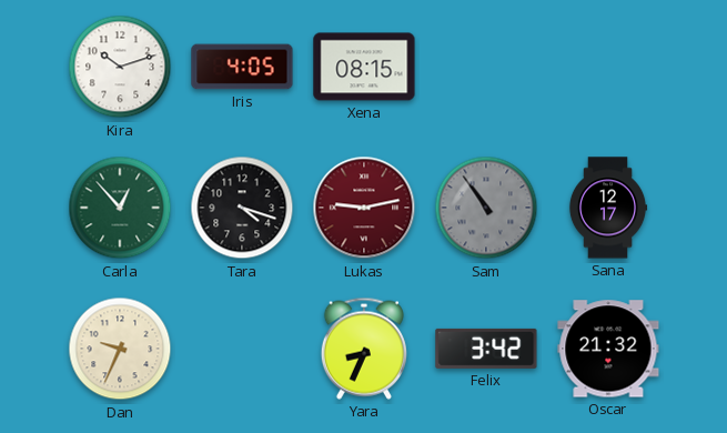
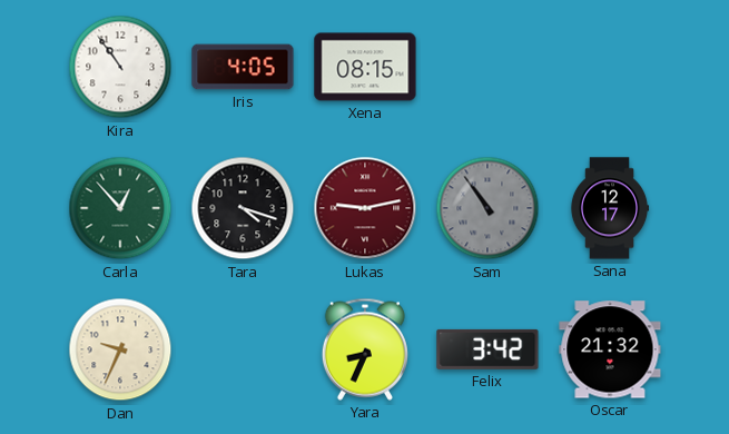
Kira: 10:12 -> 10:54
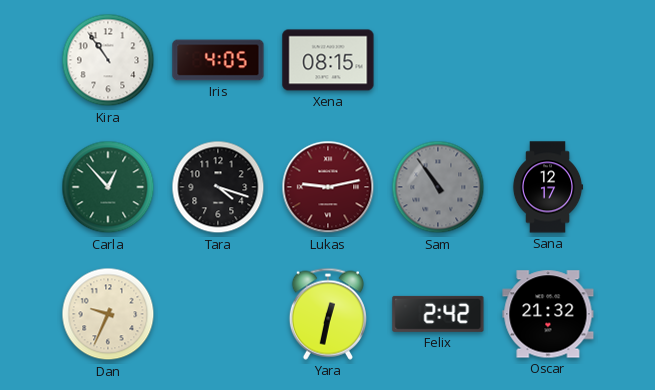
Yara: 8:34 -> 12:32
Felix: 3:42 -> 2:42
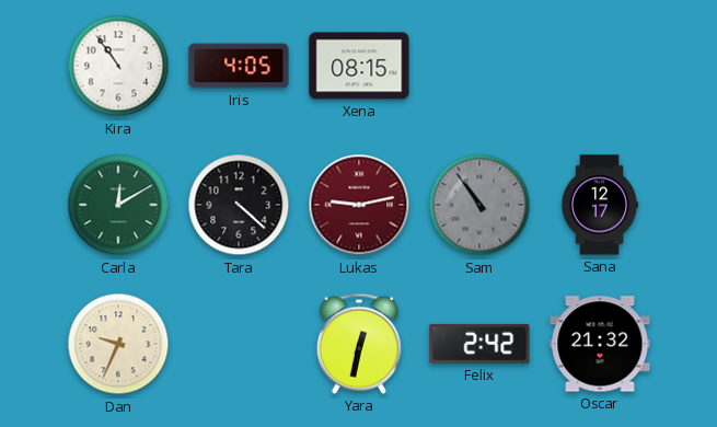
Carla: 12:53 -> 12:10
Tara: 4:18 -> 4:22
